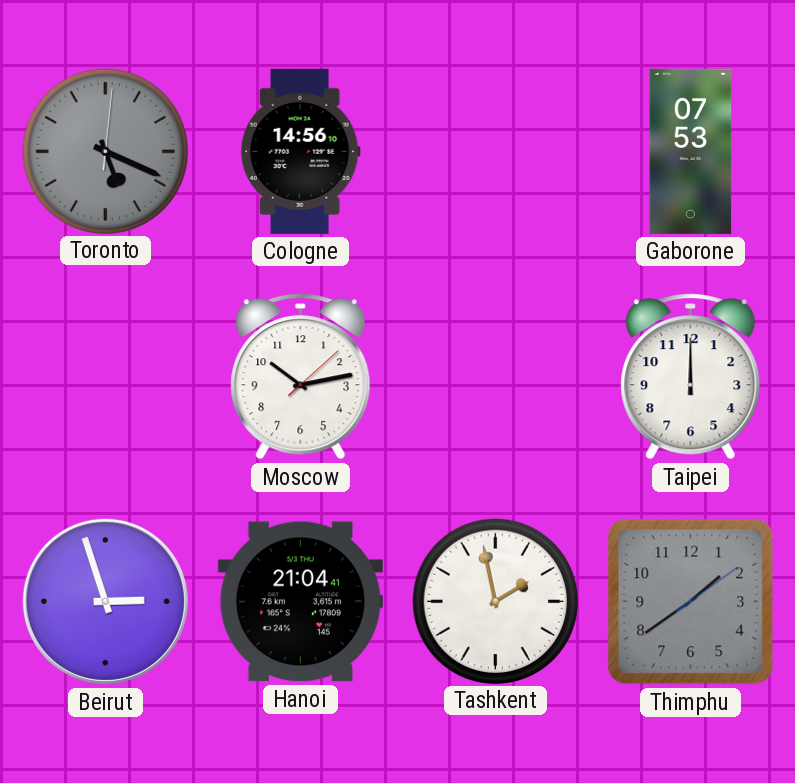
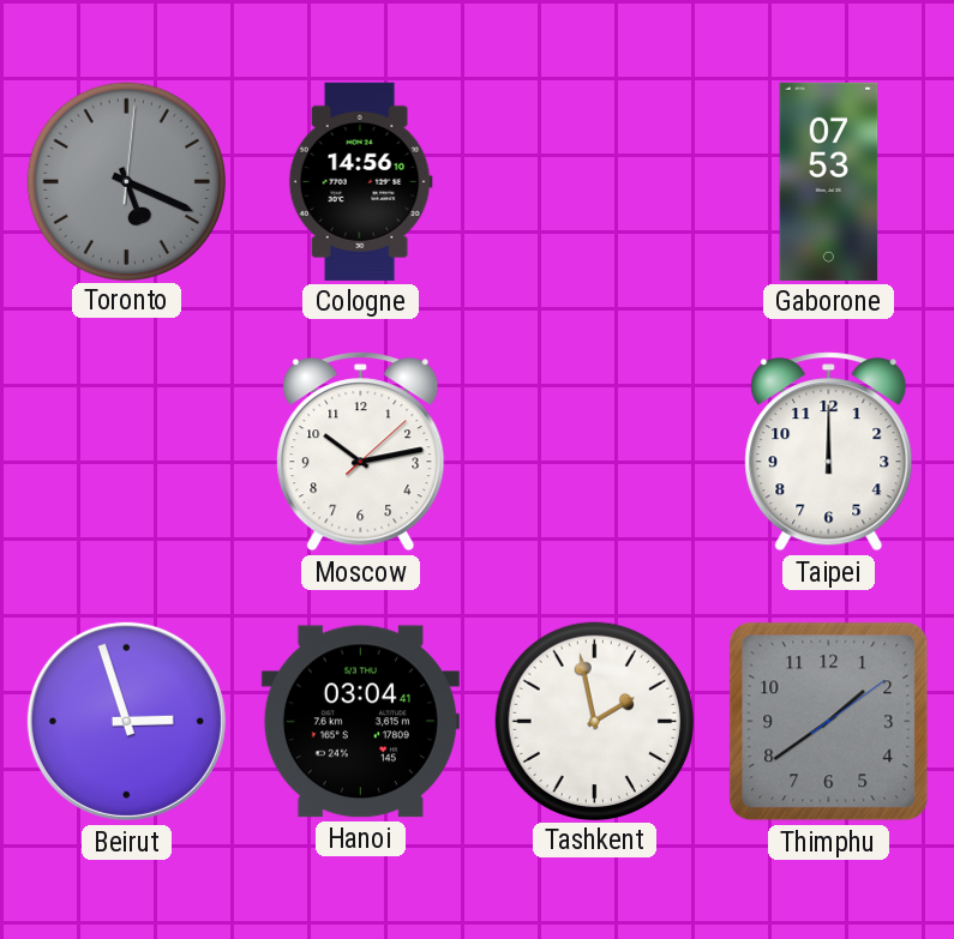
Hanoi: 21:04 -> 03:04
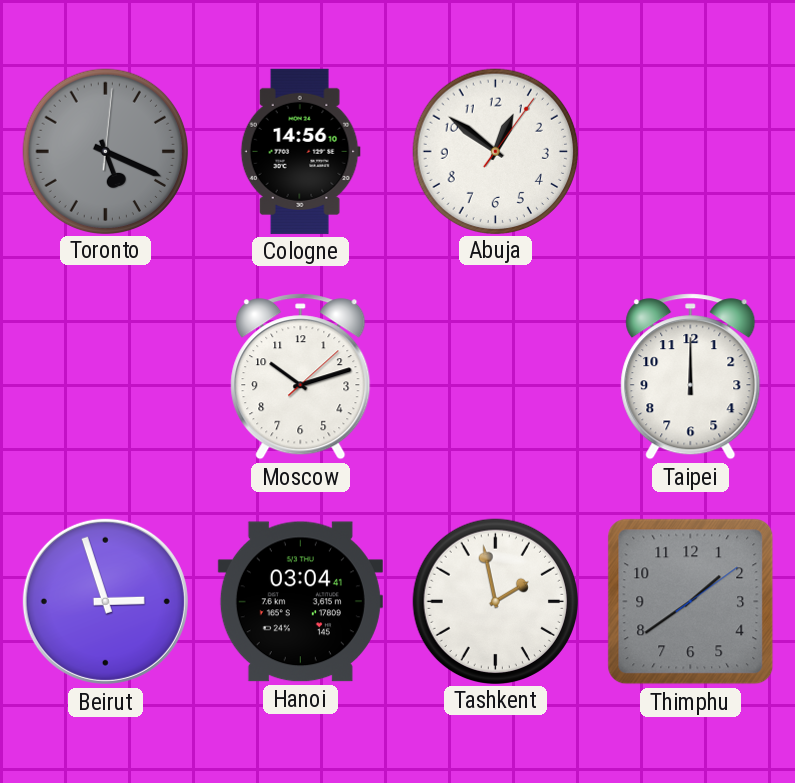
Abuja: none -> 12:51
Gaborone: 07:53 -> none
Moscow: 10:13 -> 10:12
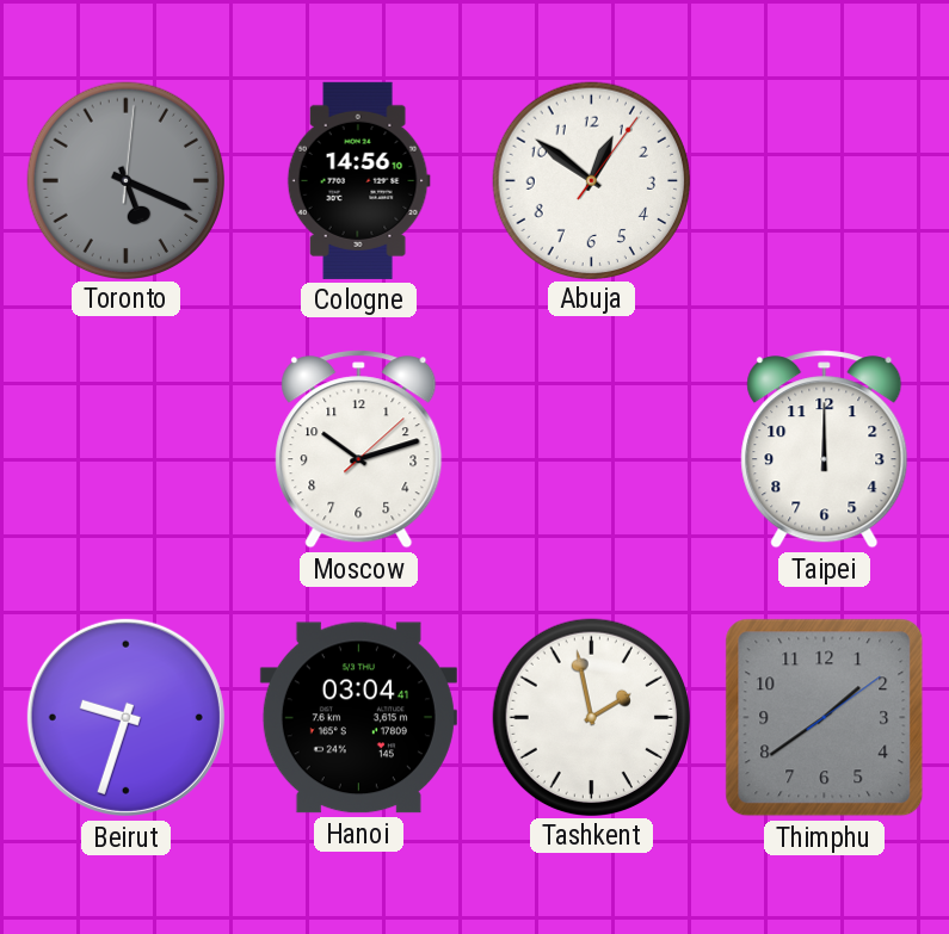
Beirut: 2:57 -> 9:33
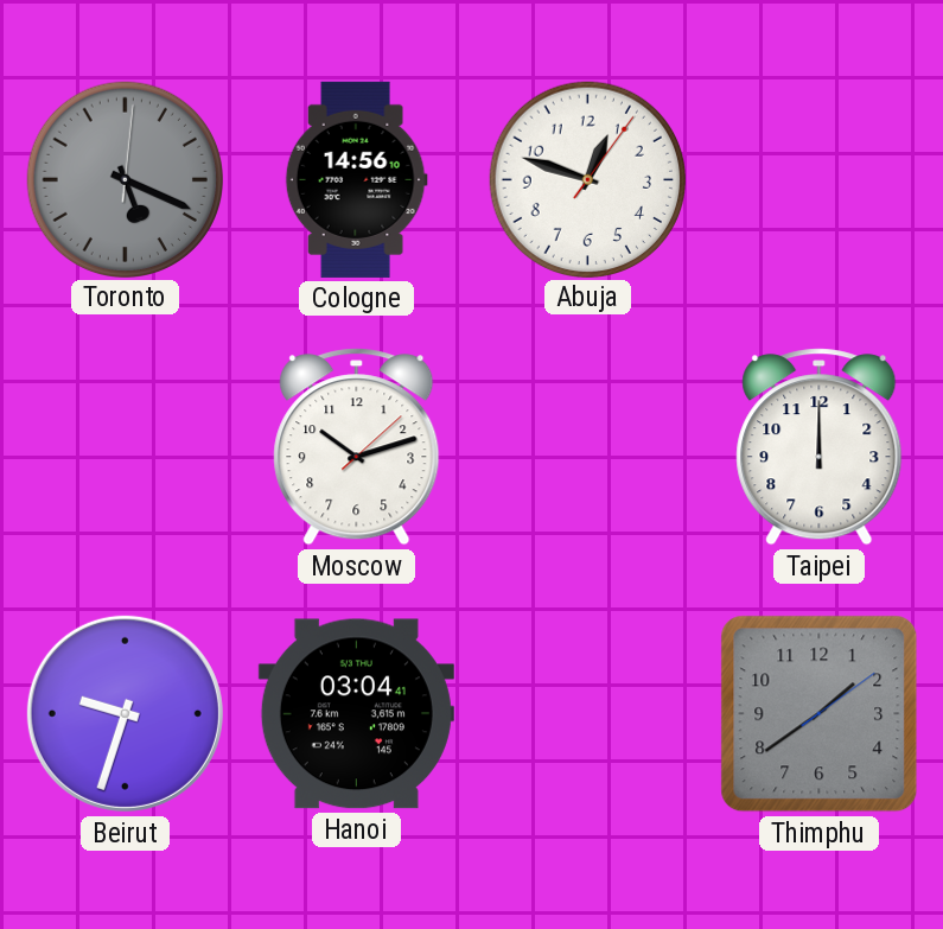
Abuja: 12:51 -> 12:48
Tashkent: 1:58 -> none
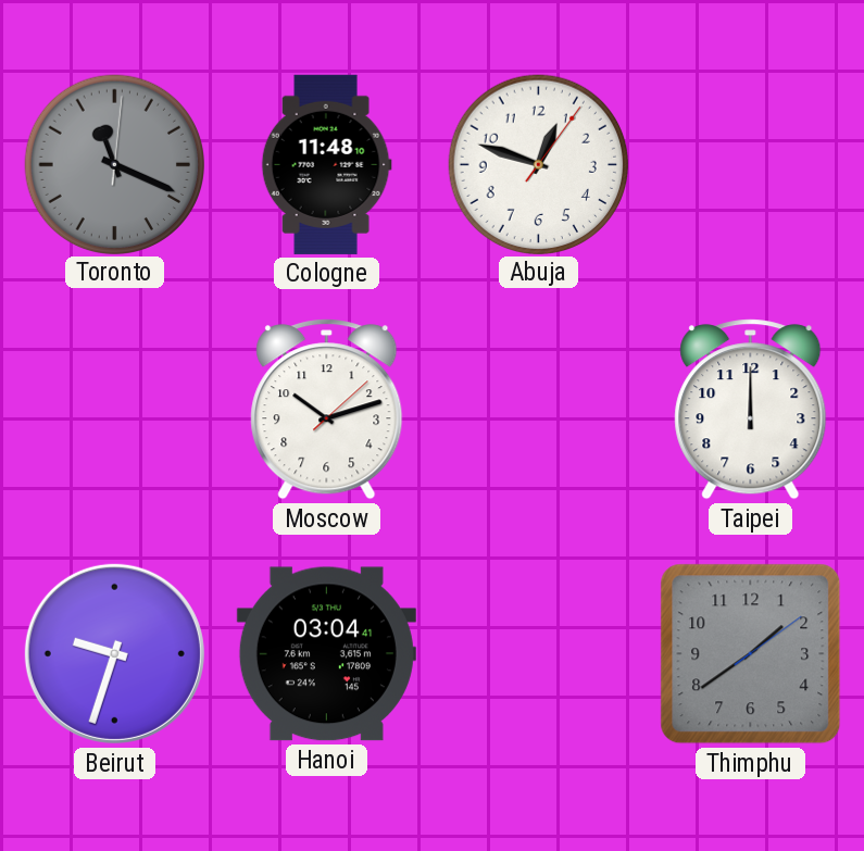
Toronto: 5:19 -> 11:19
Cologne: 14:56 -> 11:48
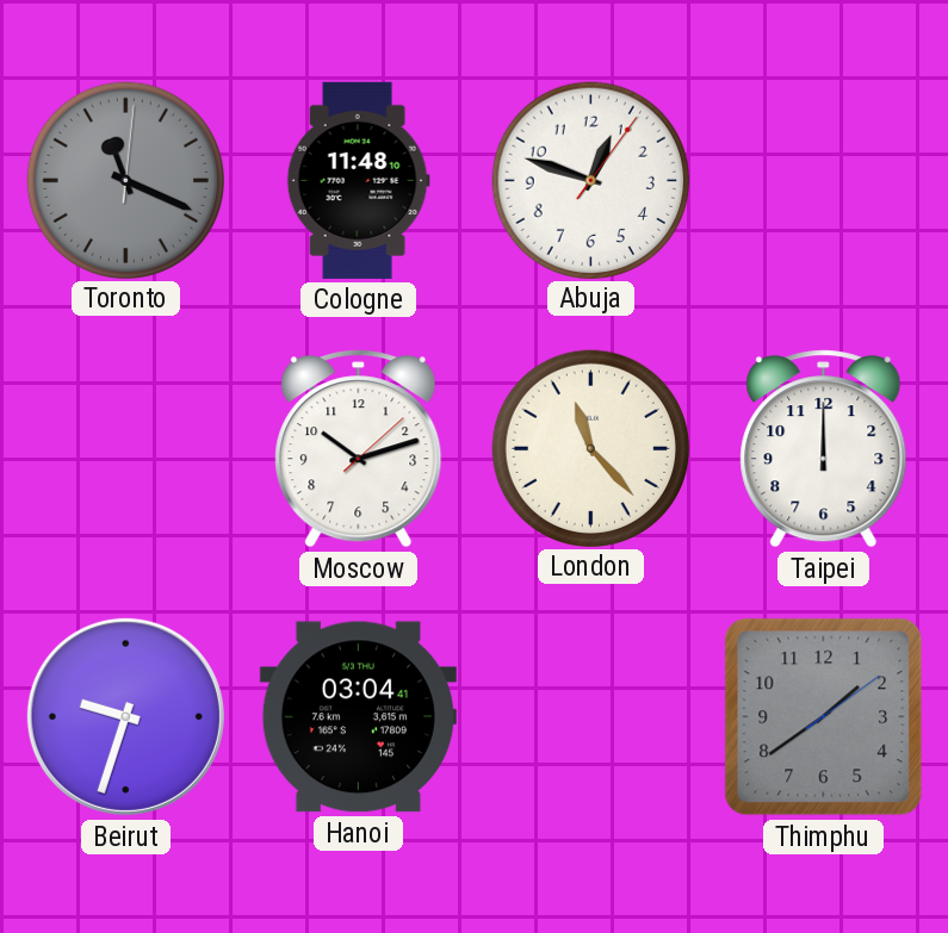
London: none -> 11:23
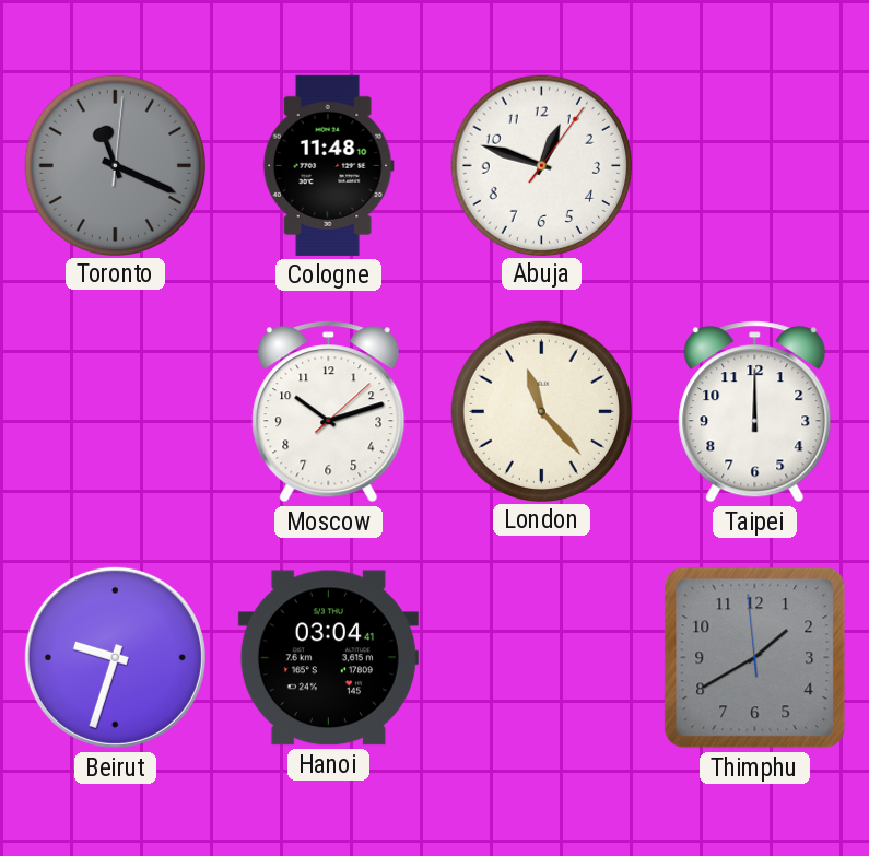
Thimphu: 1:39:09 -> 1:39:59
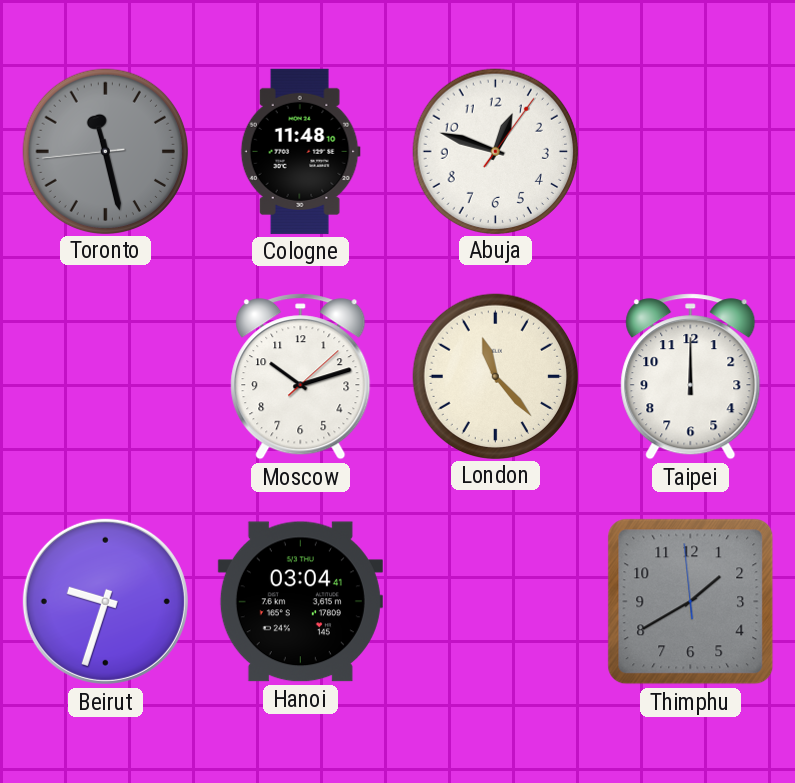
Toronto: 11:19 -> 11:27
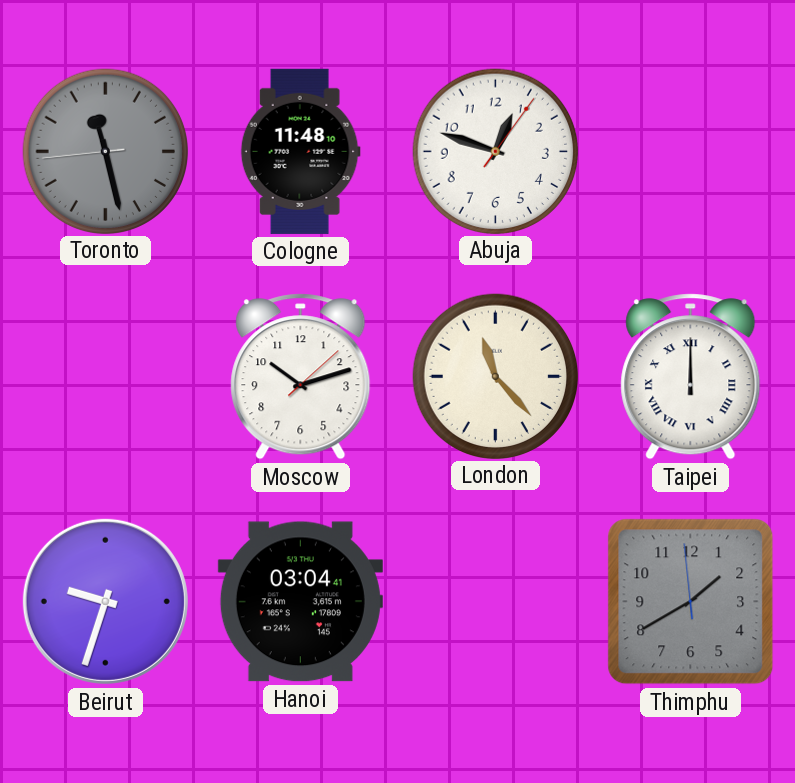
Taipei numerals: Arabic -> Roman
